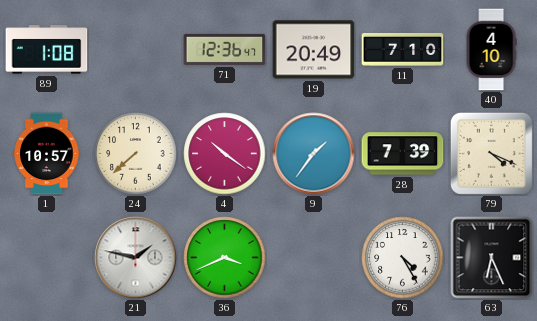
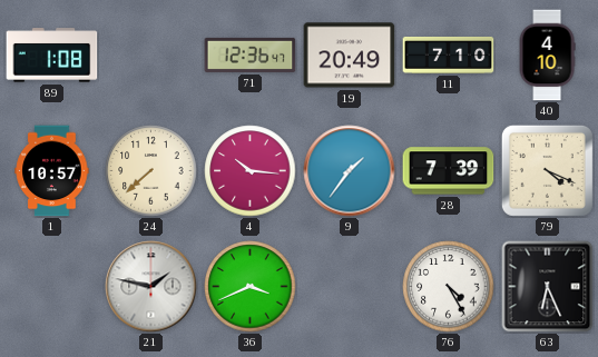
4: 10:21 -> 10:16
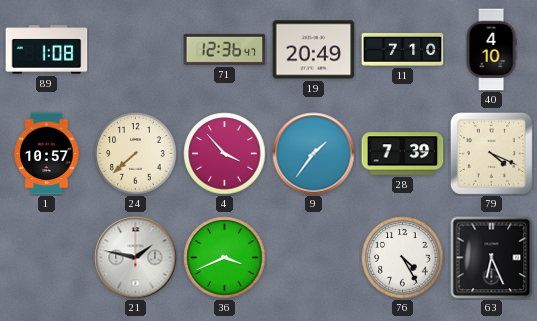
4: 10:16 -> 3:53
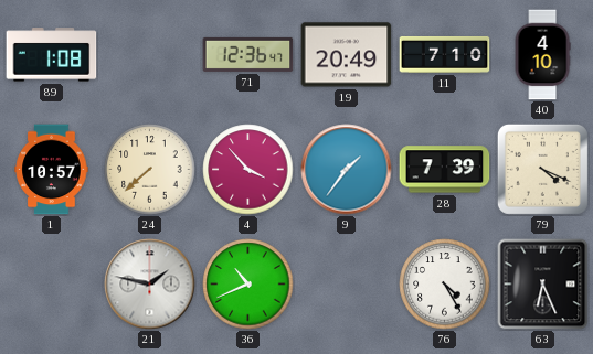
36: 3:41 -> 10:41
